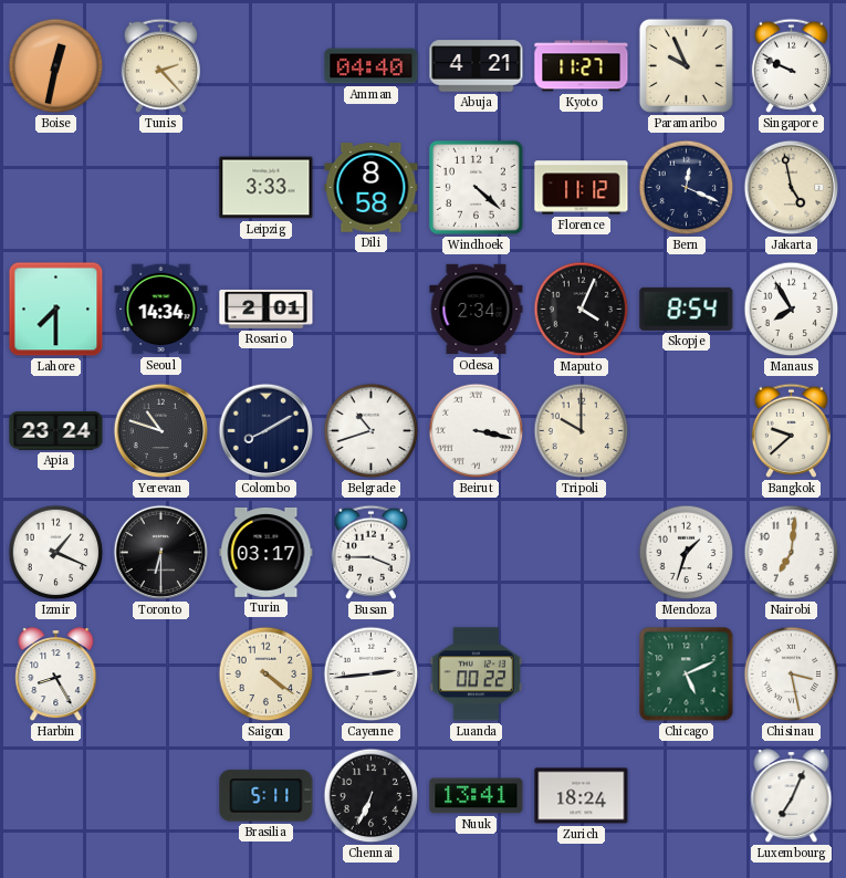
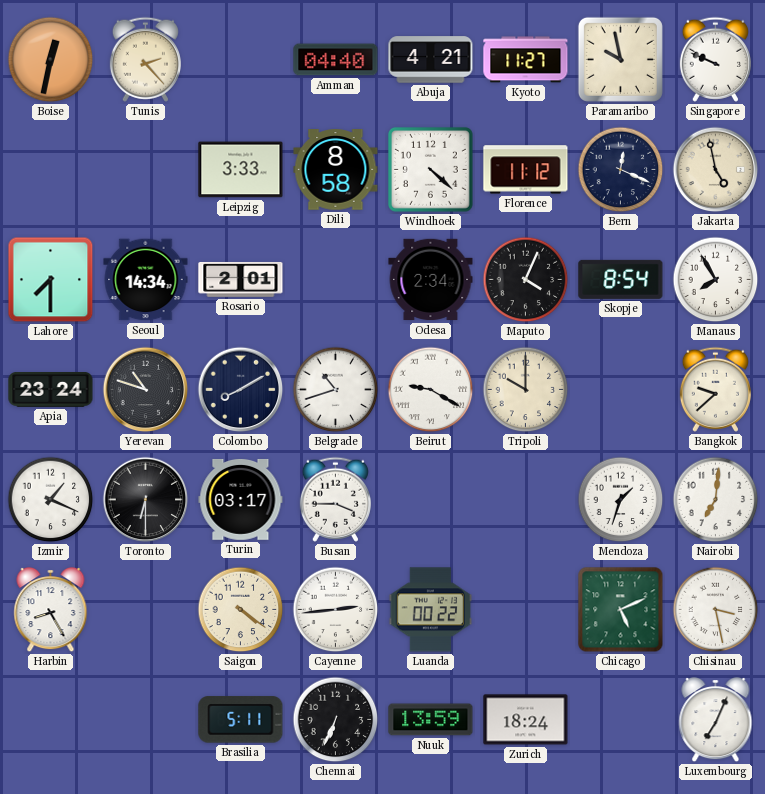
Paramaribo: 9:56 -> 9:58
Beirut: 3:17 -> 9:20
Nuuk: 13:41 -> 13:59
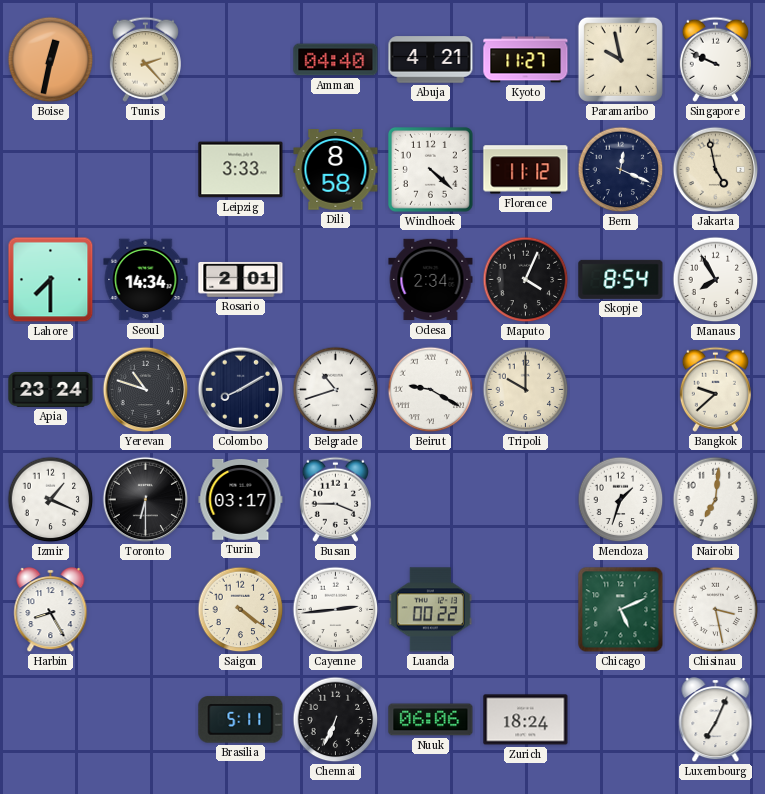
Nuuk: 13:59 -> 06:06
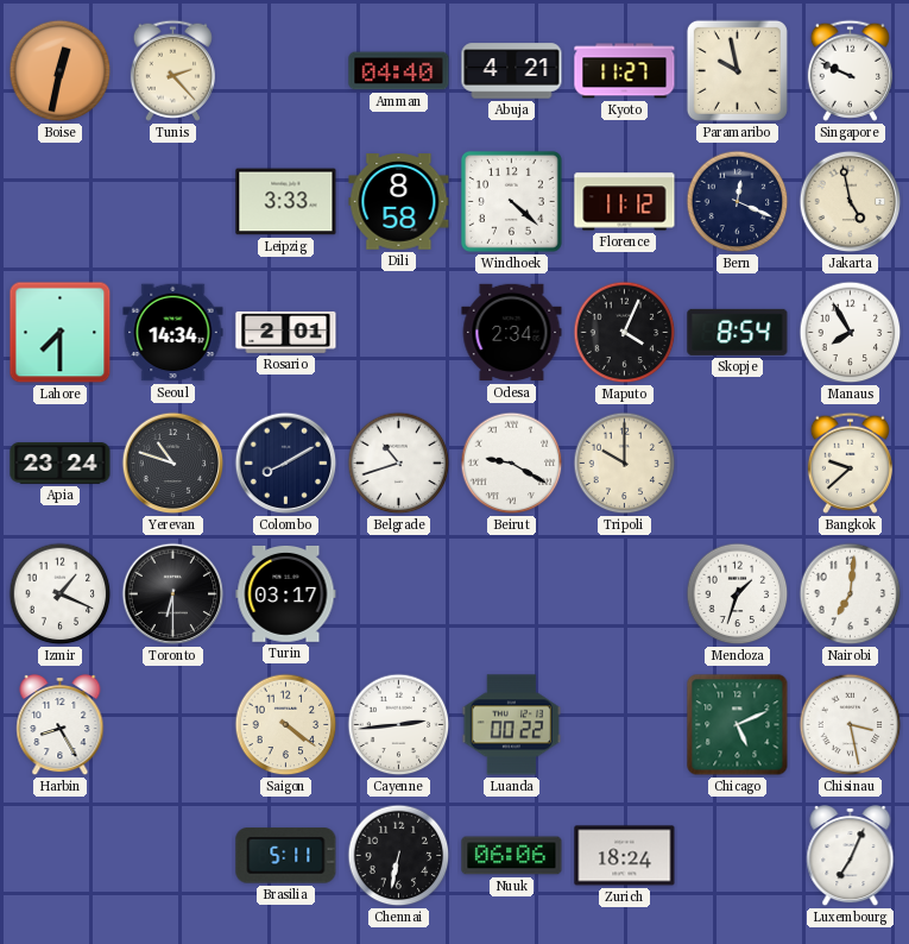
Busan: 3:45 -> none
Chennai: 6:34 -> 6:32
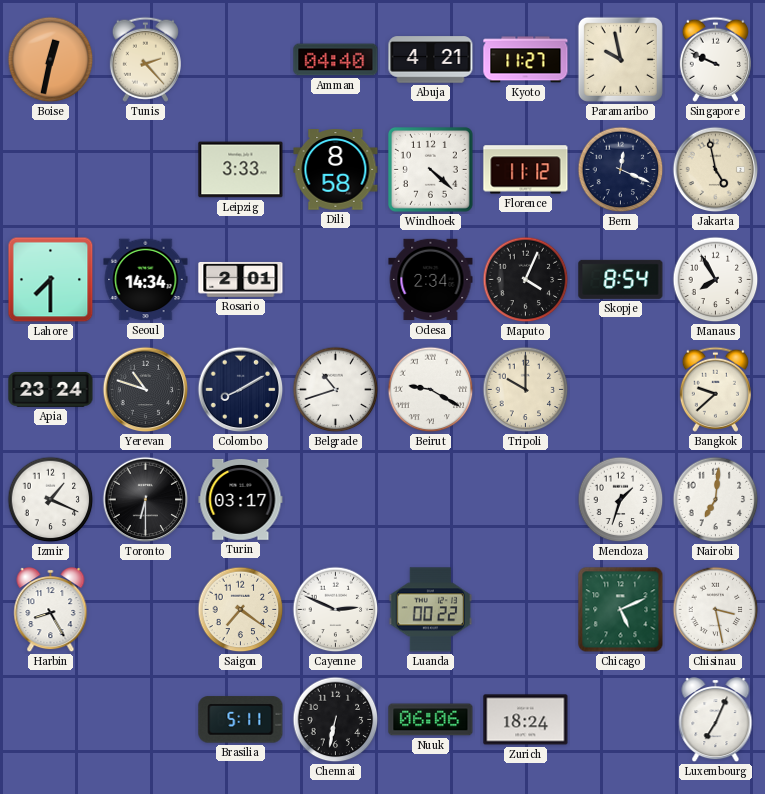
Saigon: 4:21 -> 7:21
Cayenne: 2:44 -> 2:49
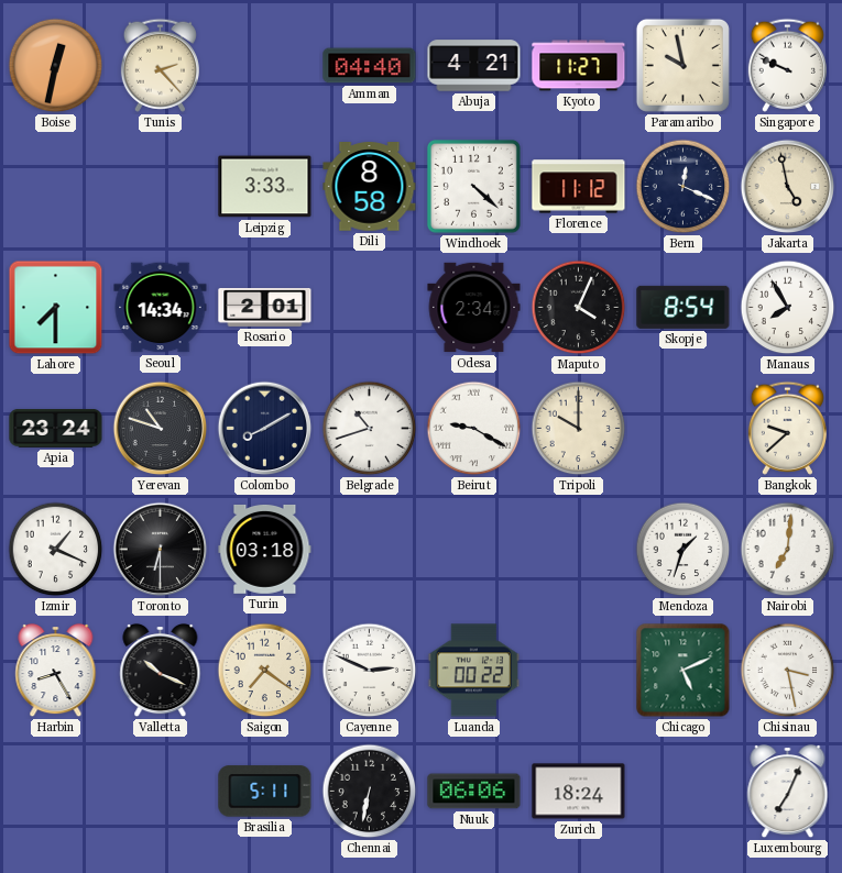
Turin: 03:17 -> 03:18
Valletta: none -> 10:19
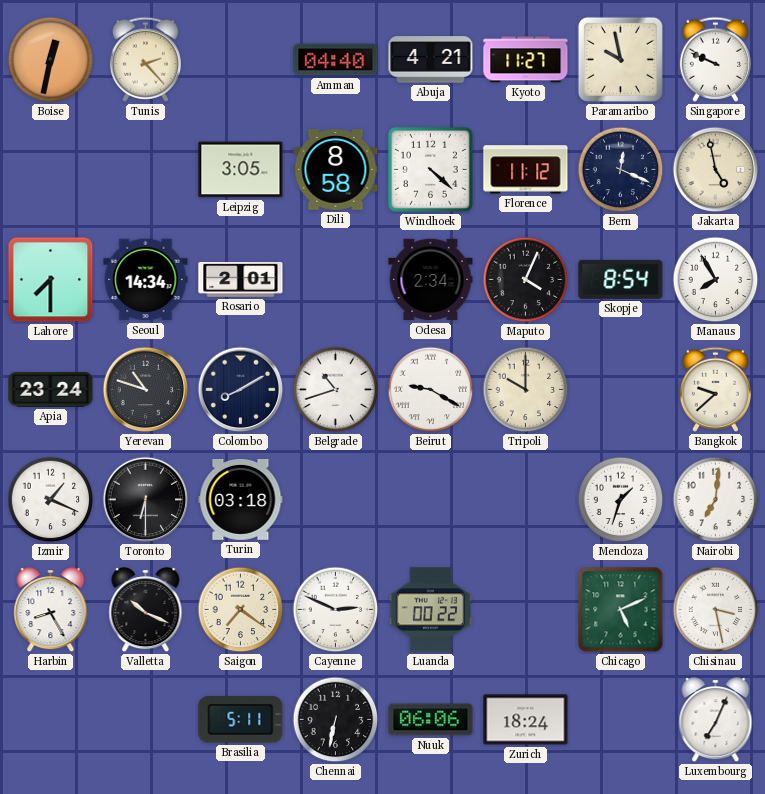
Leipzig: 3:33 -> 3:05
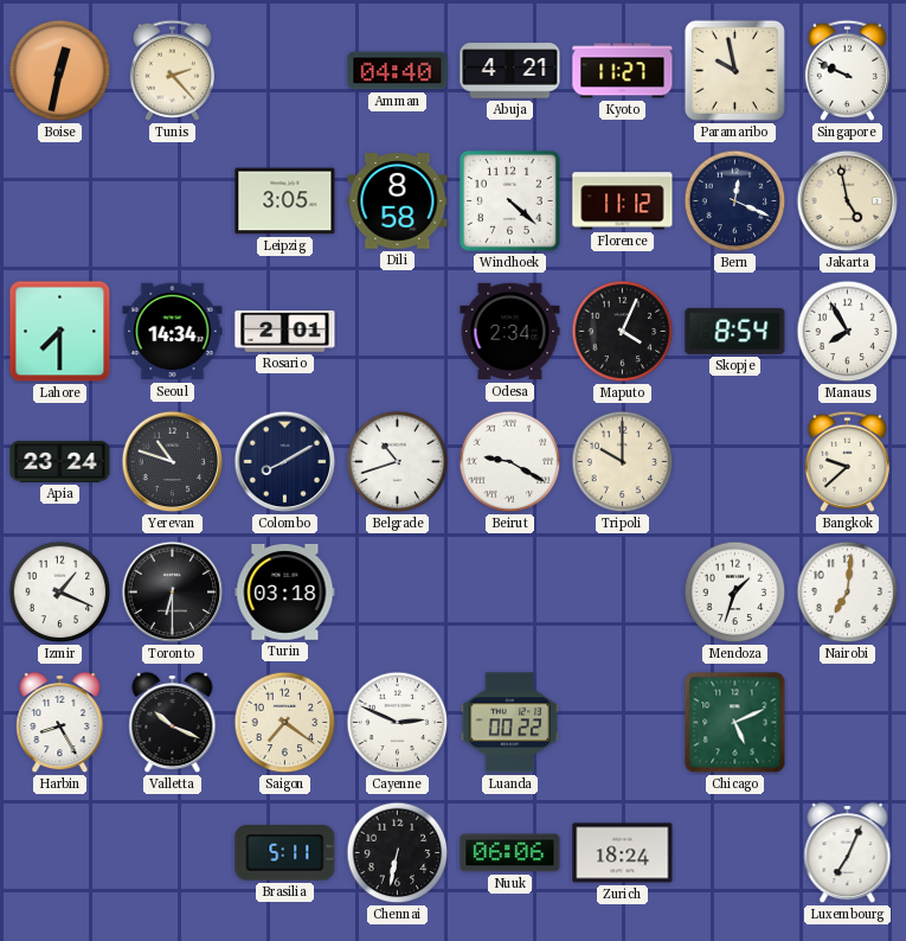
Chisinau: 3:28 -> none
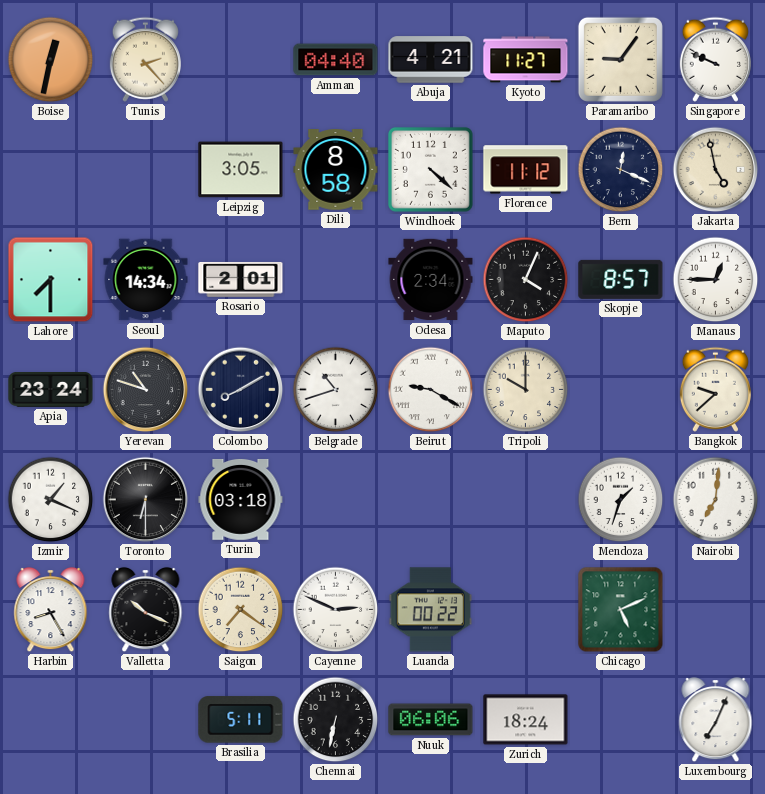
Paramaribo: 9:58 -> 9:06
Skopje: 8:54 -> 8:57
Manaus: 7:55 -> 12:45
